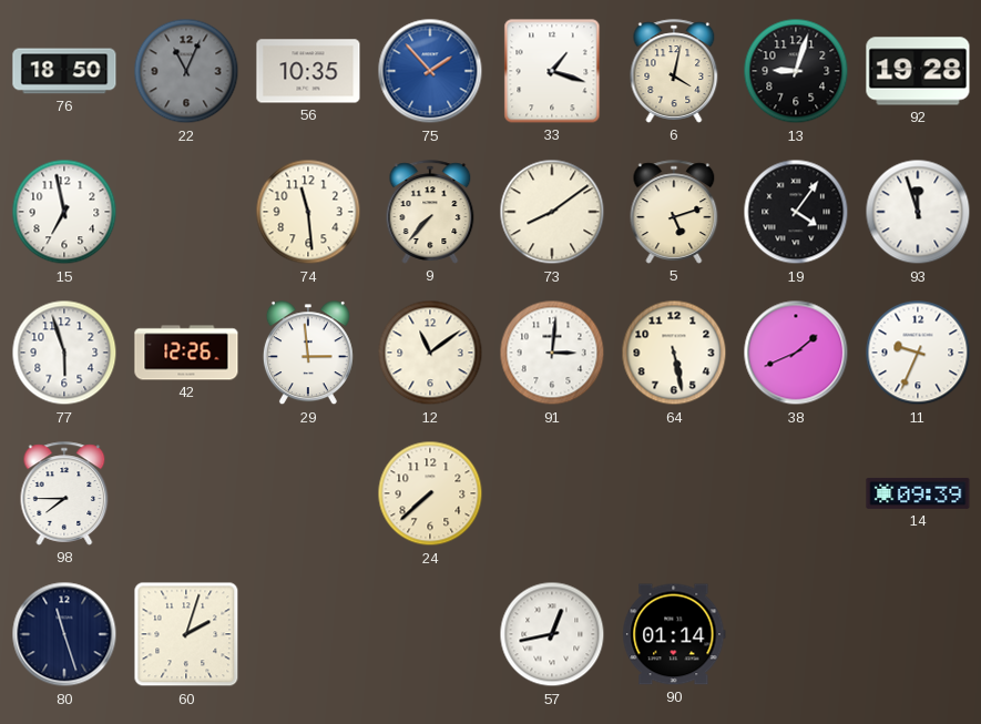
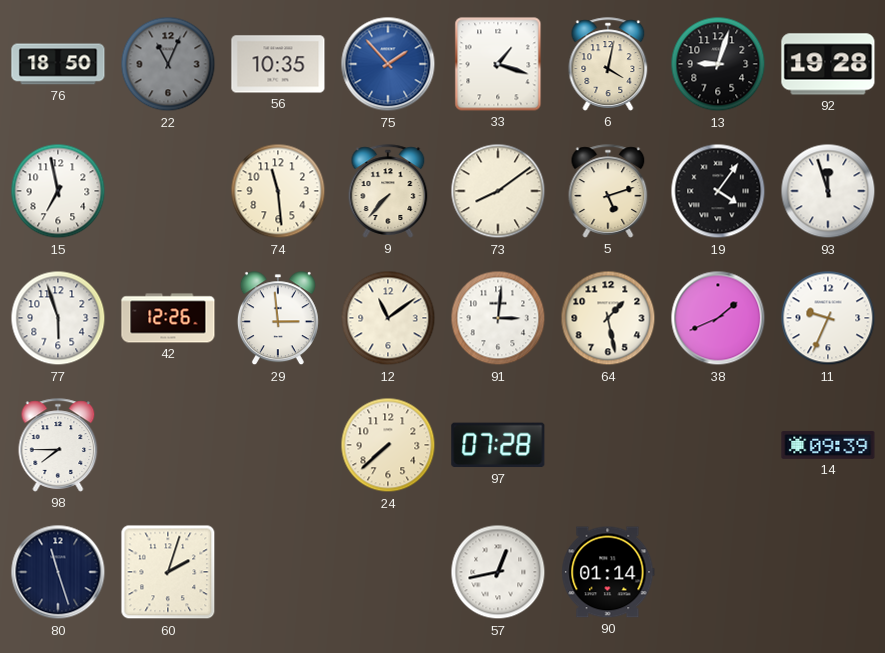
64: 5:28 -> 1:28
97: none -> 07:28
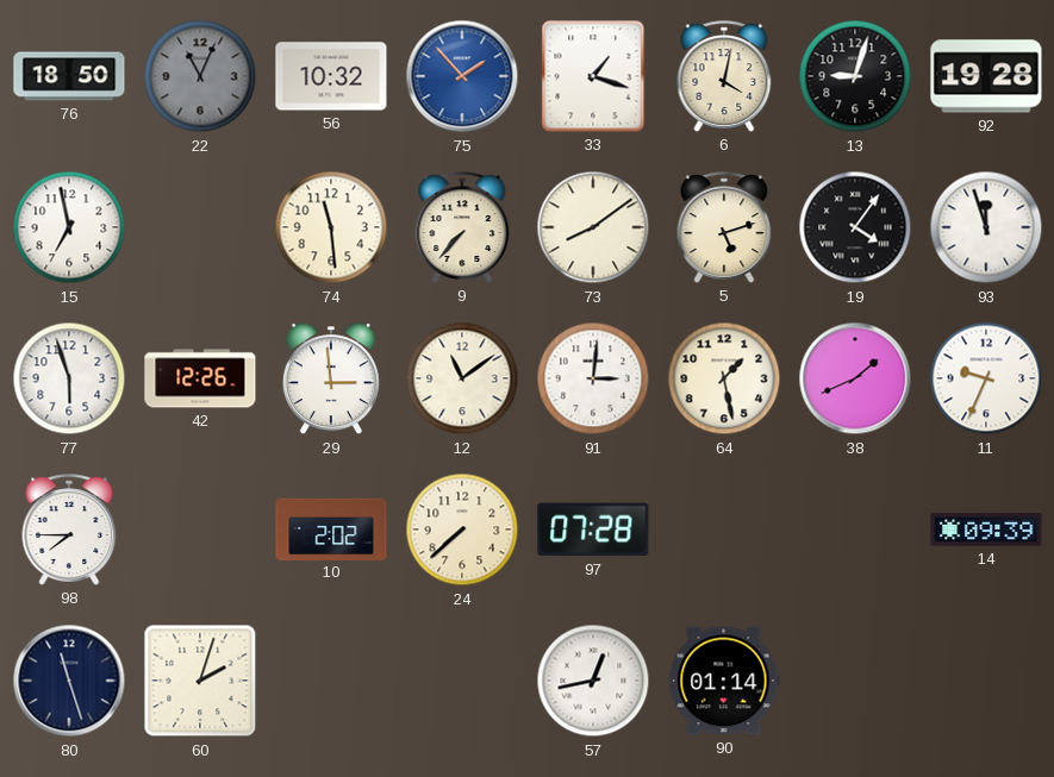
56: 10:35 -> 10:32
10: none -> 2:02
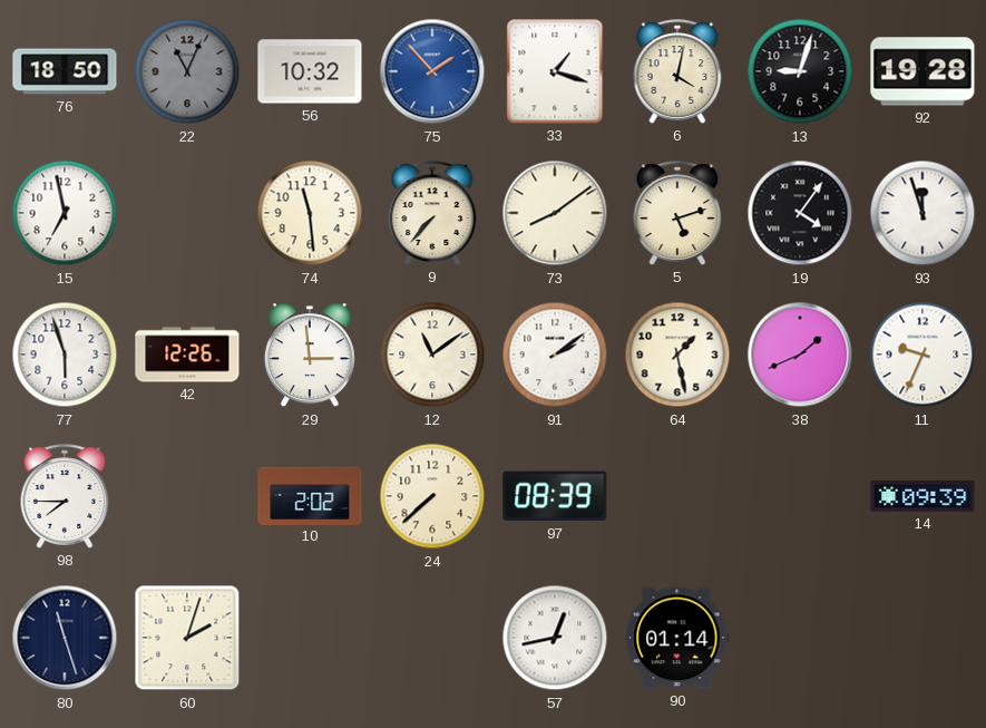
91: 3:01 -> 2:09
97: 07:28 -> 08:39
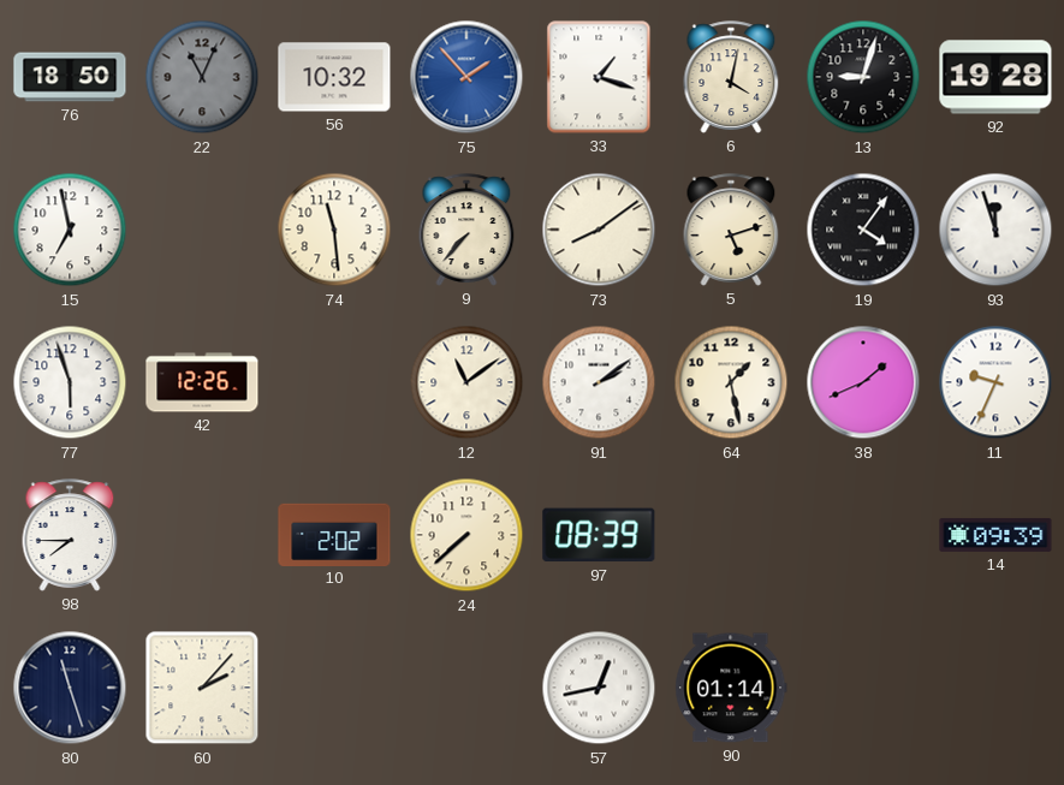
29: 2:59 -> none
60: 2:03 -> 2:07
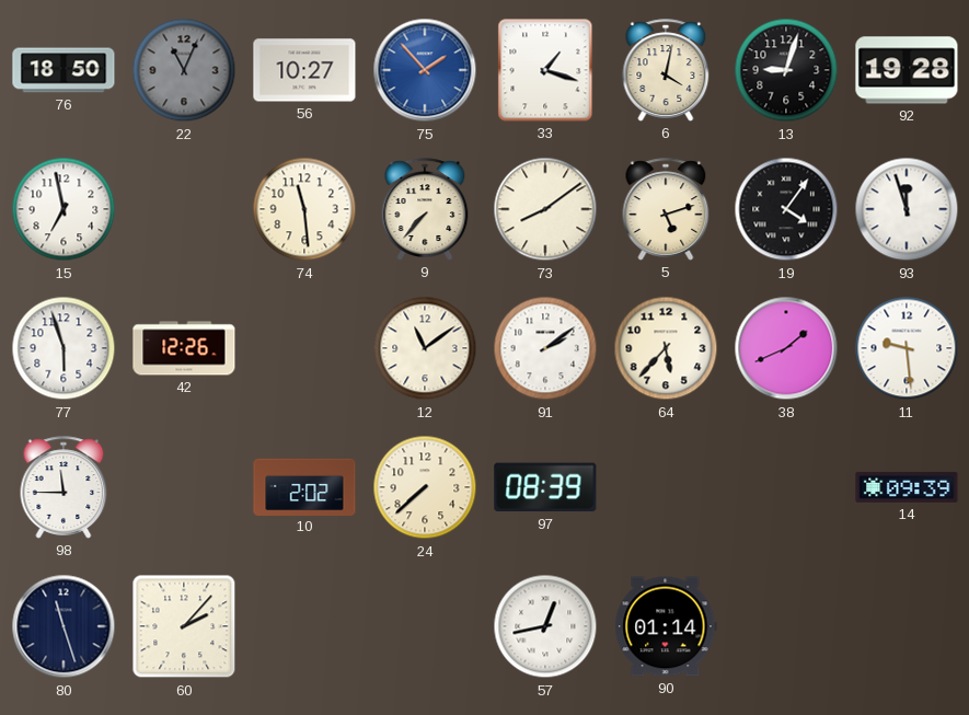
56: 10:32 -> 10:27
64: 1:28 -> 5:37
11: 9:34 -> 9:29
98: 7:45 -> 11:45
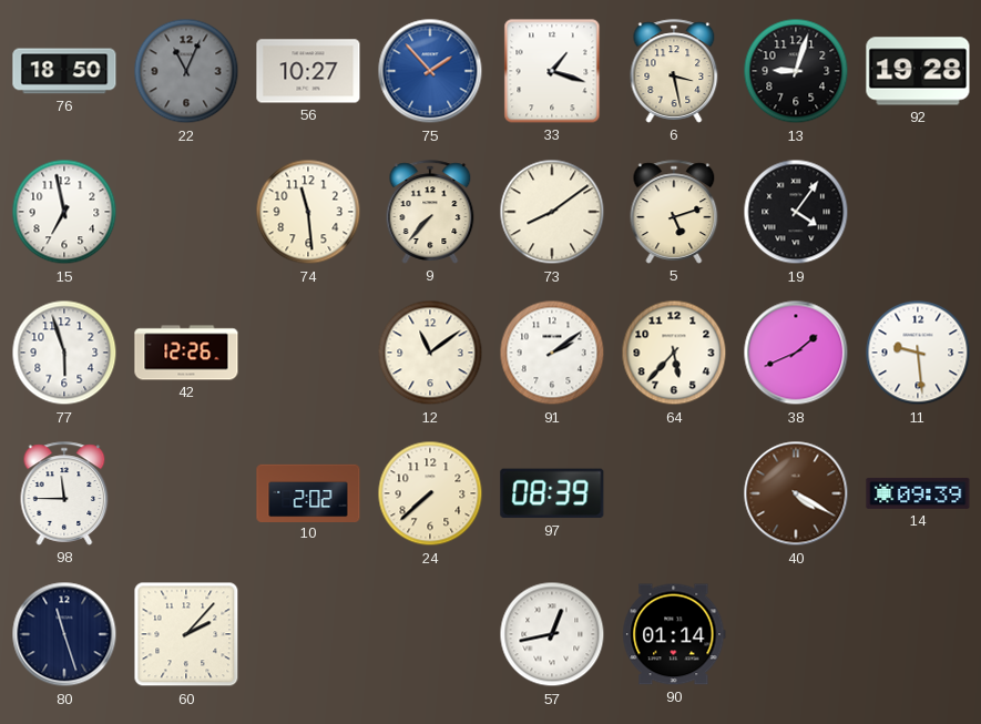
6: 4:02 -> 3:28
93: 11:57 -> none
40: none -> 4:20
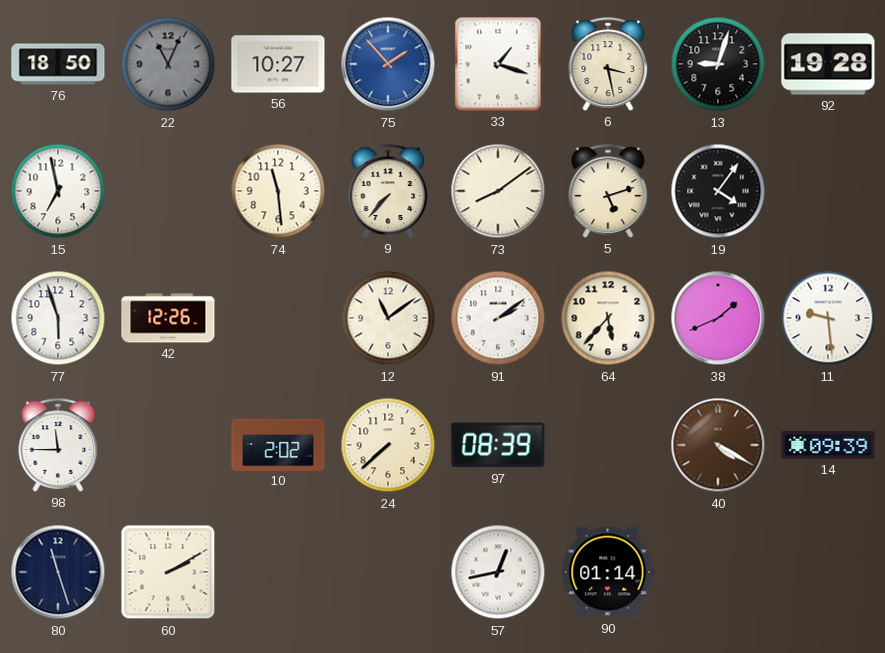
60: 2:07 -> 2:10
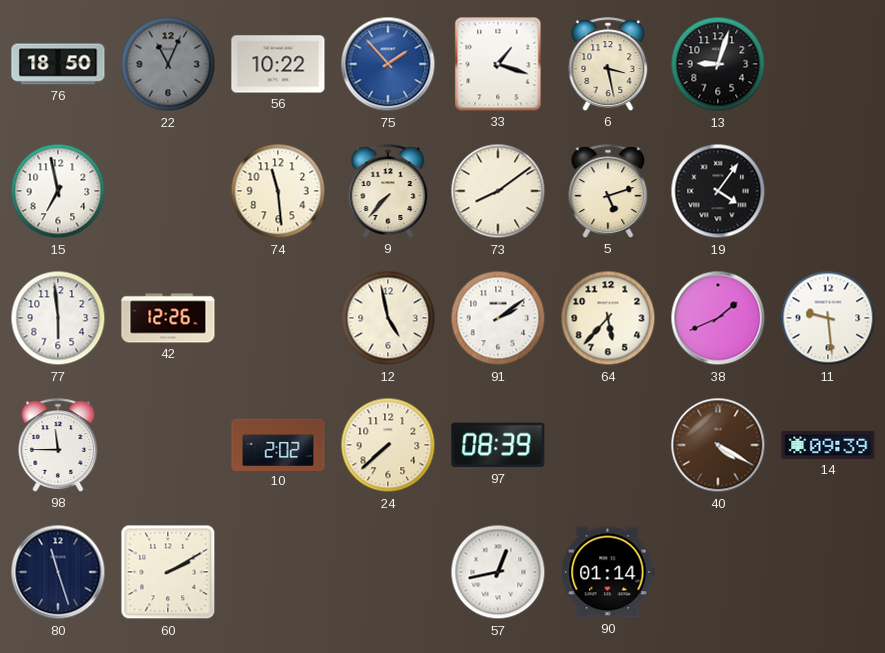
56: 10:27 -> 10:22
92: 19:28 -> none
77: 5:57 -> 5:59
12: 11:09 -> 4:58
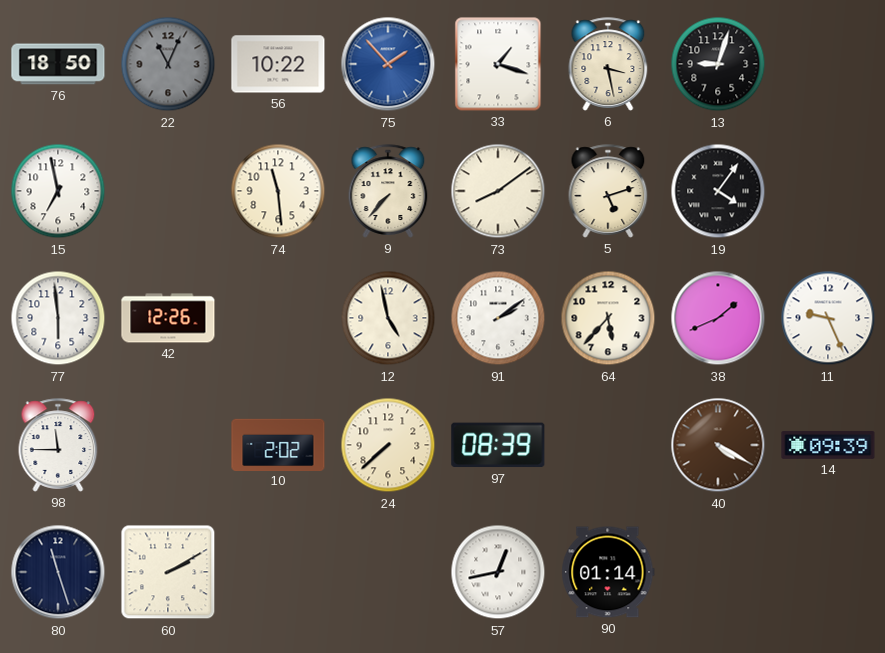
11: 9:29 -> 9:26
